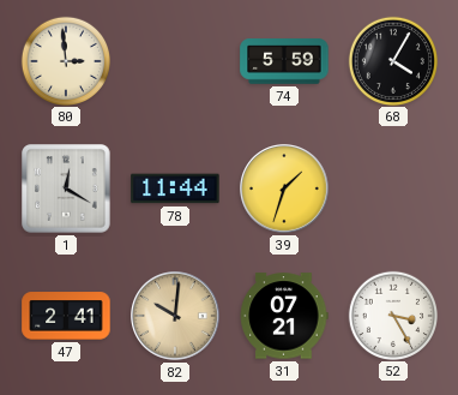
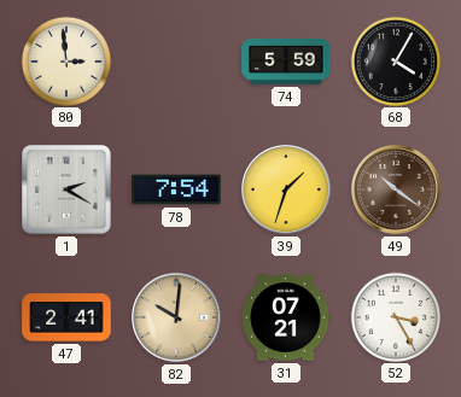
1: 12:20 -> 2:20
78: 11:44 -> 7:54
49: none -> 10:21
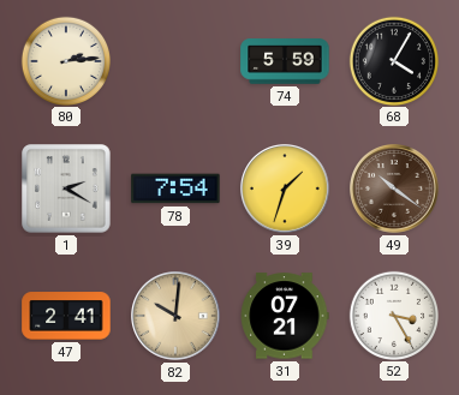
80: 2:59 -> 2:14
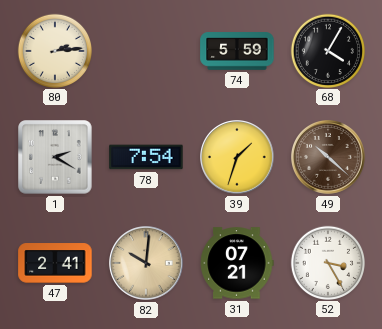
49: 10:21 -> 10:22
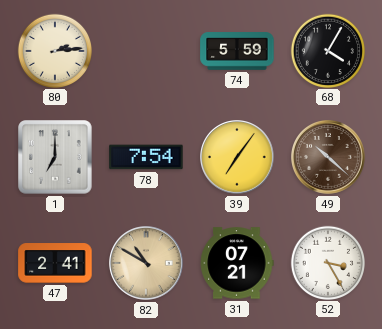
1: 2:20 -> 7:00
39: 1:33 -> 7:06
82: 10:01 -> 10:50
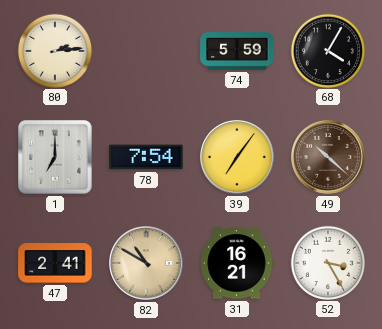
31: 07:21 -> 16:21
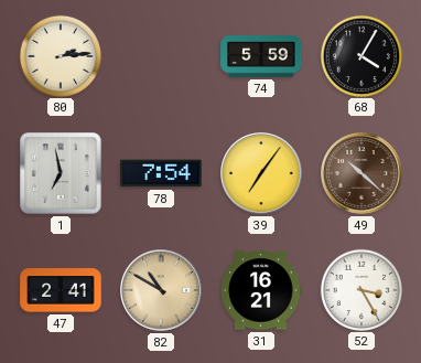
1: 7:00 -> 6:58
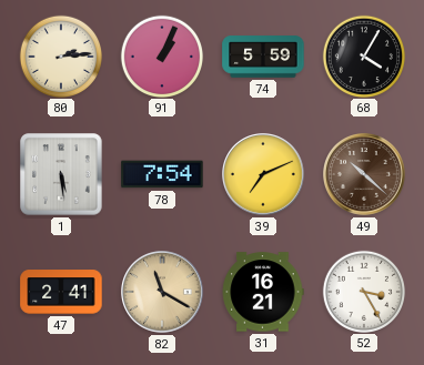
91: none -> 1:04
1: 6:58 -> 5:29
39: 7:06 -> 7:11
82: 10:50 -> 11:20
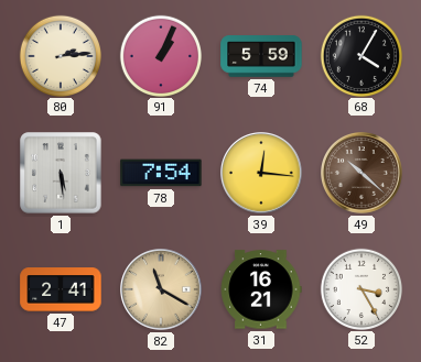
39: 7:11 -> 12:16
